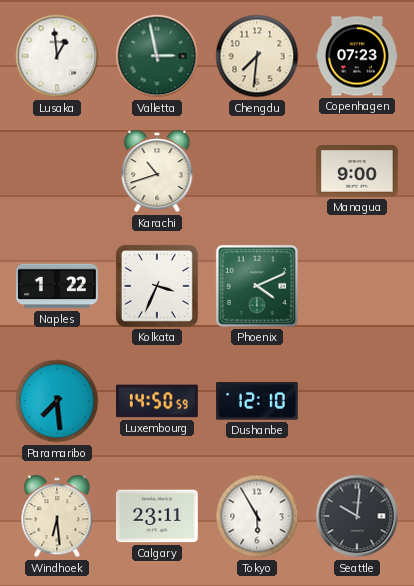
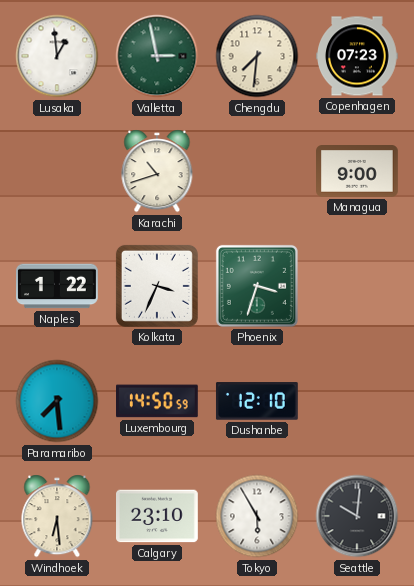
Phoenix: 4:11 -> 3:33
Calgary: 23:11 -> 23:10
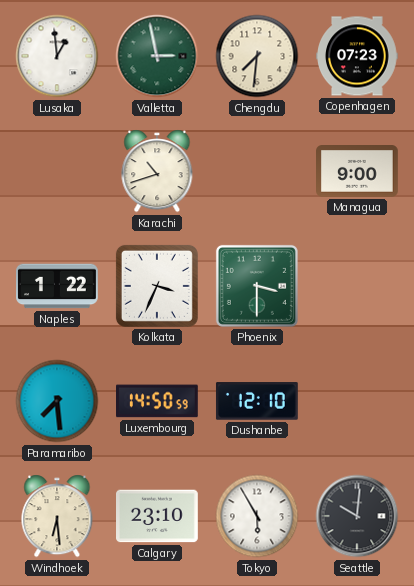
Phoenix: 3:33 -> 3:30
